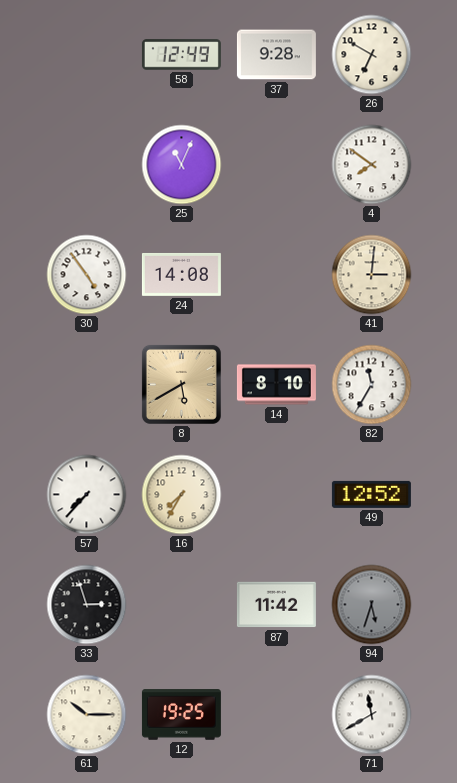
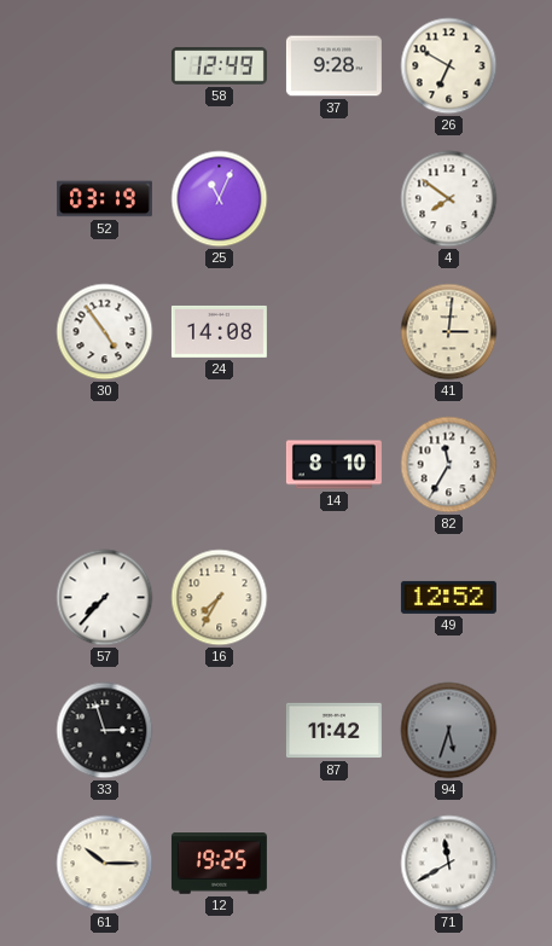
52: none -> 03:19
8: 5:40 -> none
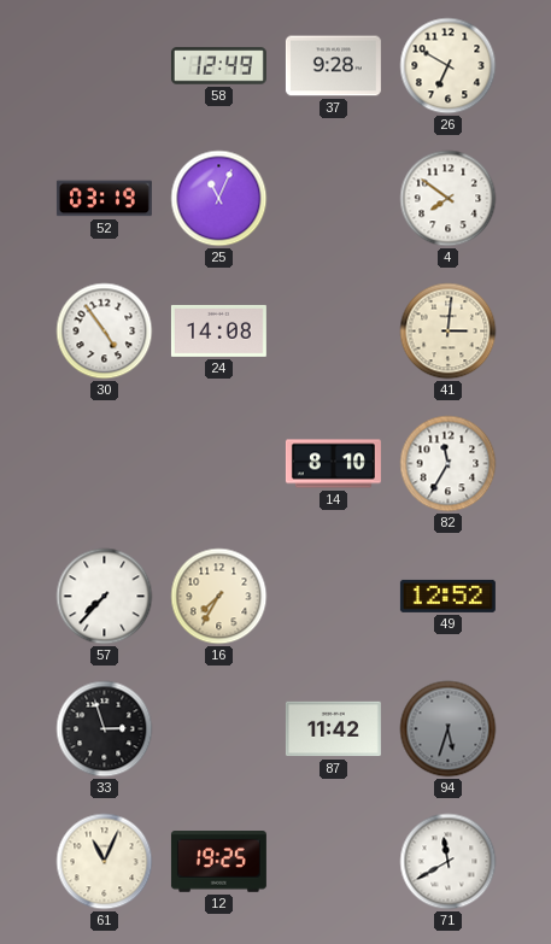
61: 10:15 -> 11:04
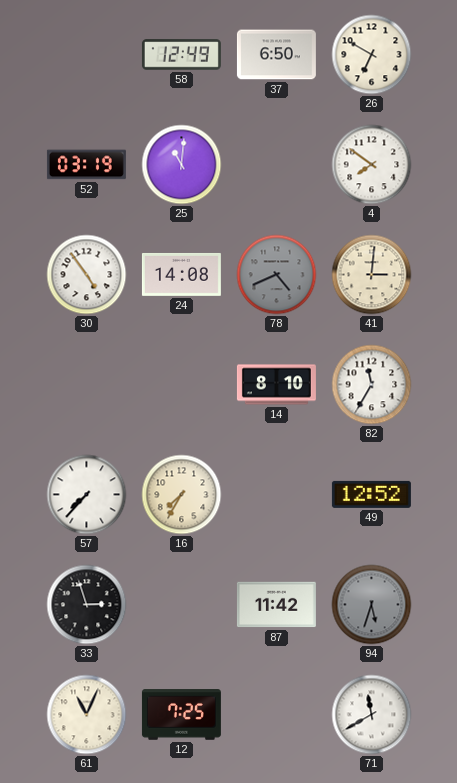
37: 9:28 -> 6:50
25: 11:04 -> 11:01
78: none -> 4:41
12: 19:25 -> 7:25
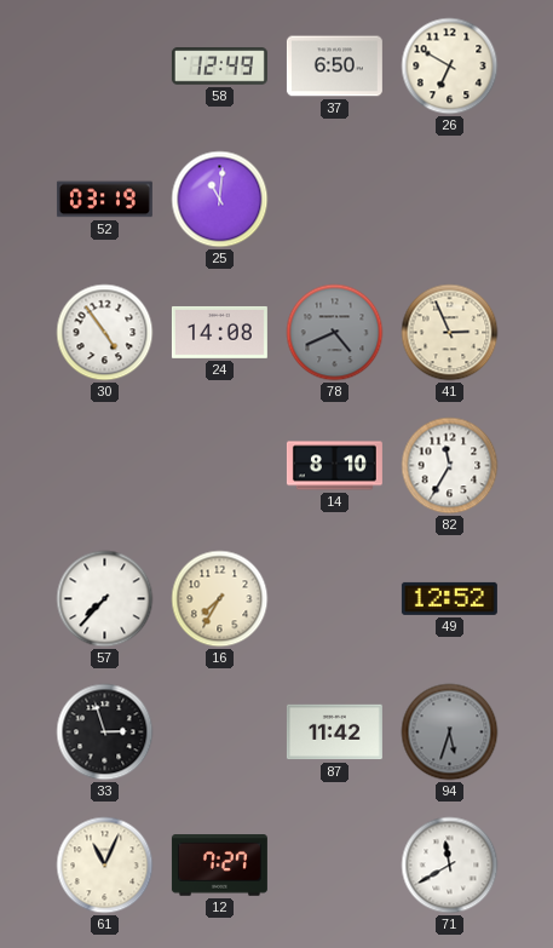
4: 7:51 -> none
41: 3:01 -> 2:56
12: 7:25 -> 7:27
